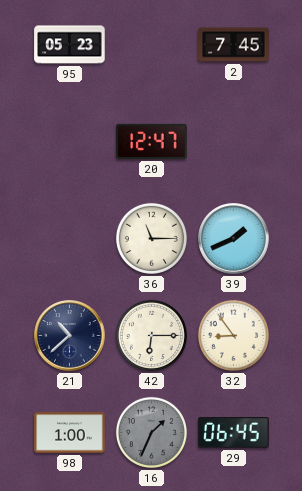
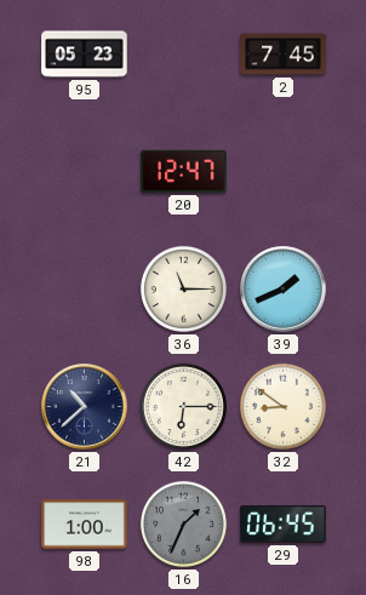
32: 8:54 -> 8:51
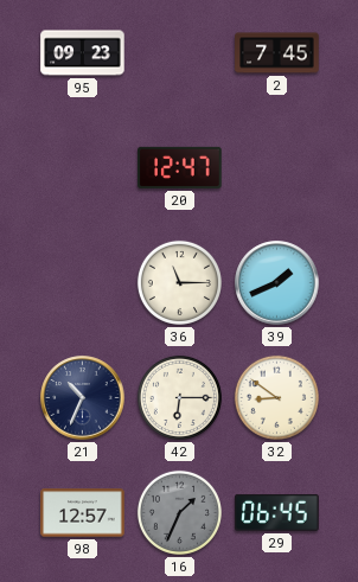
95: 05:23 -> 09:23
21: 10:38 -> 10:34
98: 1:00 -> 12:57
